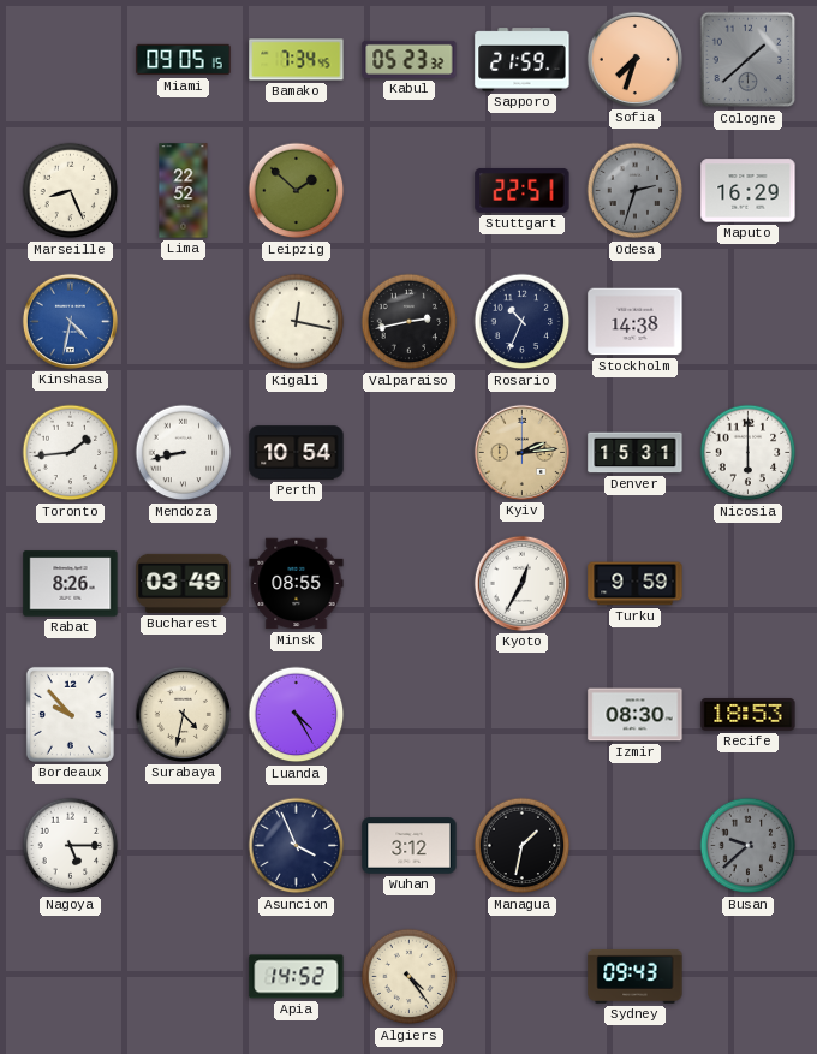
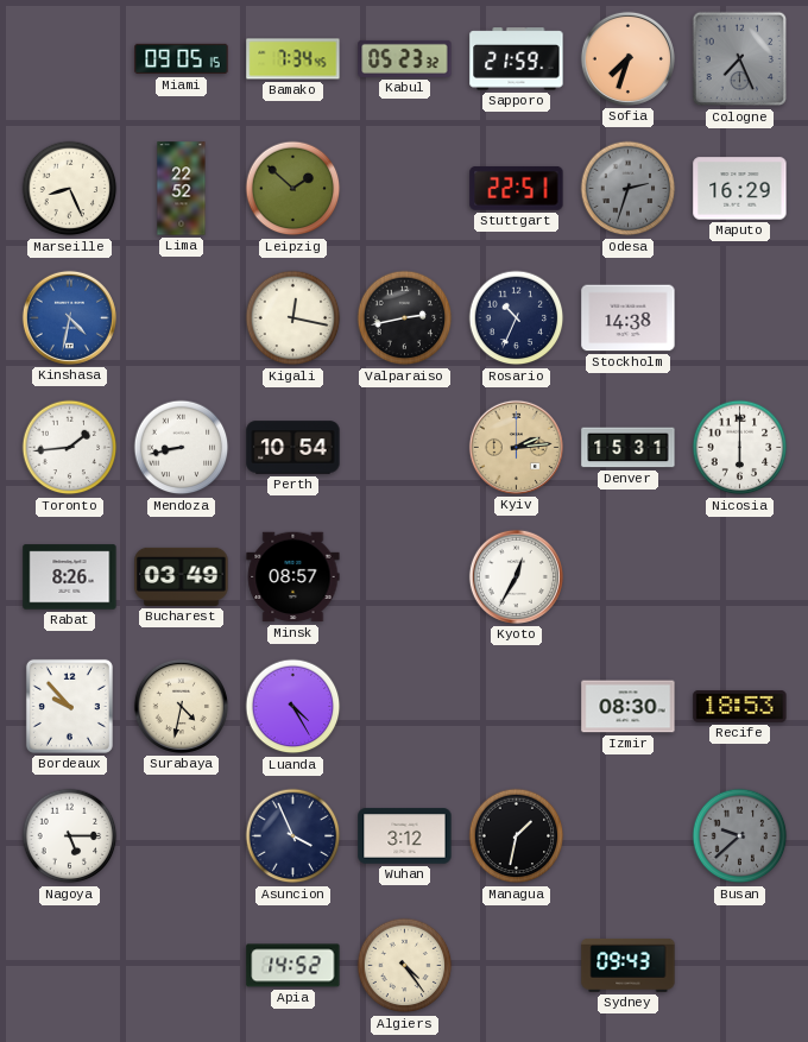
Cologne: 1:38 -> 7:26
Minsk: 08:55 -> 08:57
Turku: 9:59 -> none
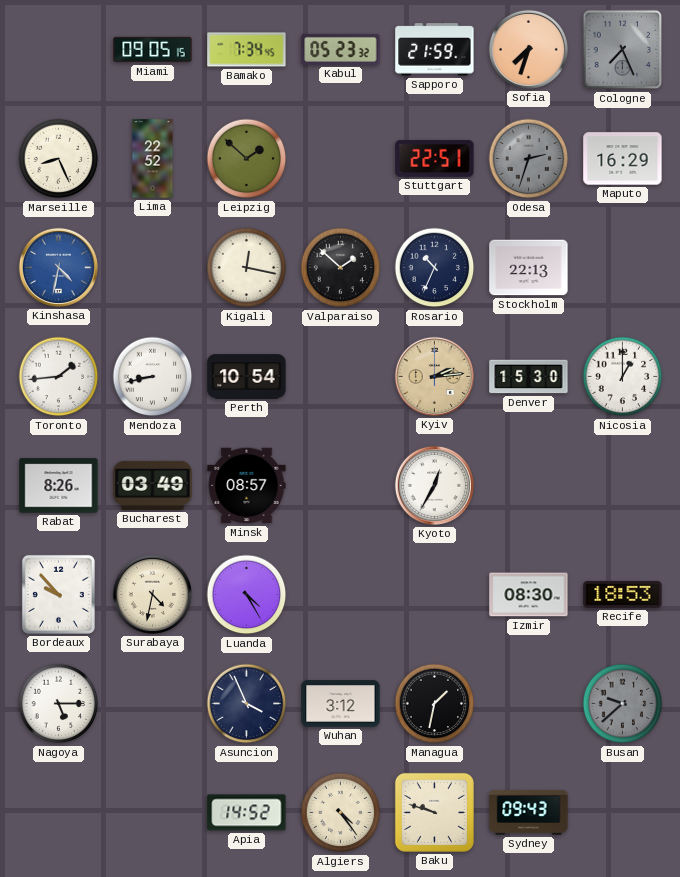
Valparaiso: 2:43 -> 1:52
Stockholm: 14:38 -> 22:13
Denver: 15:31 -> 15:30
Nicosia: 6:00 -> 1:00
Baku: none -> 9:48
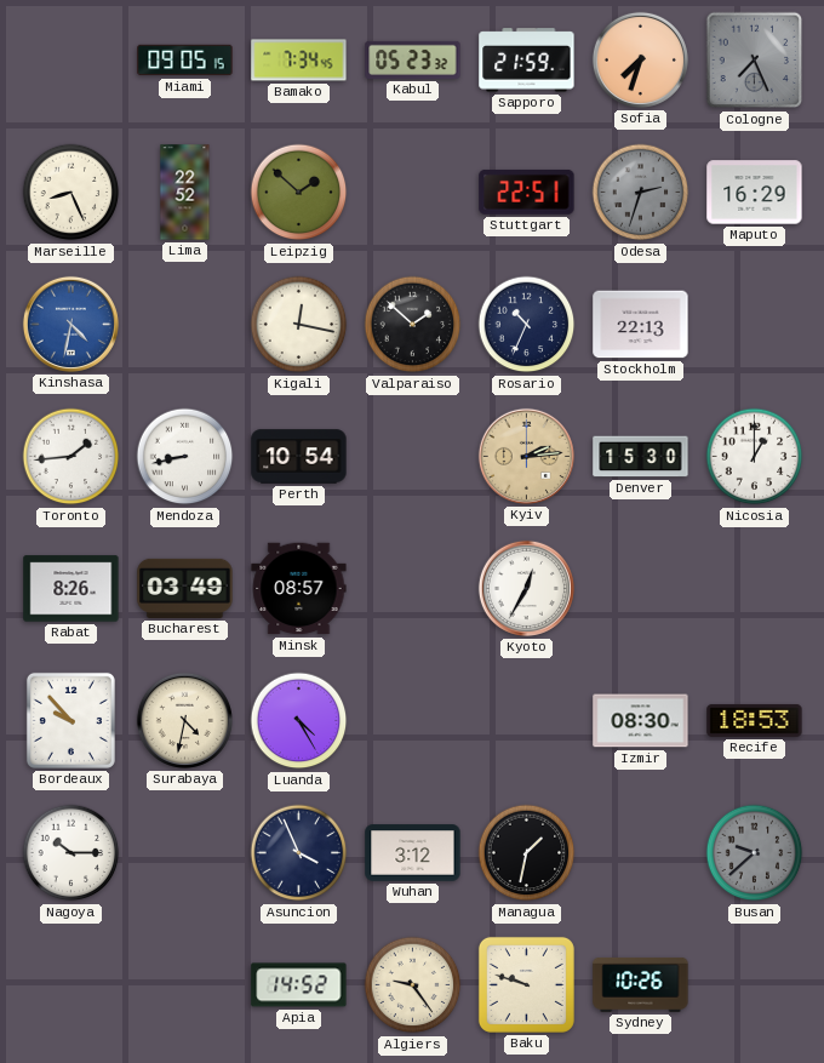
Nagoya: 5:15 -> 10:15
Algiers: 4:24 -> 9:24
Sydney: 09:43 -> 10:26
